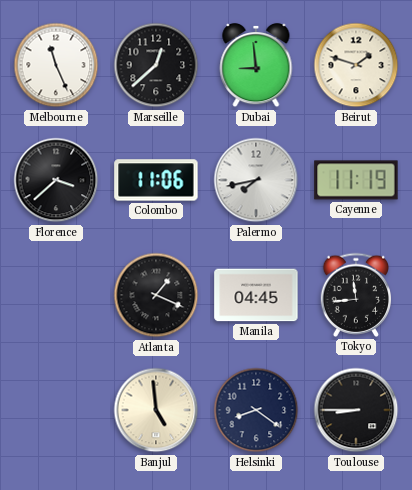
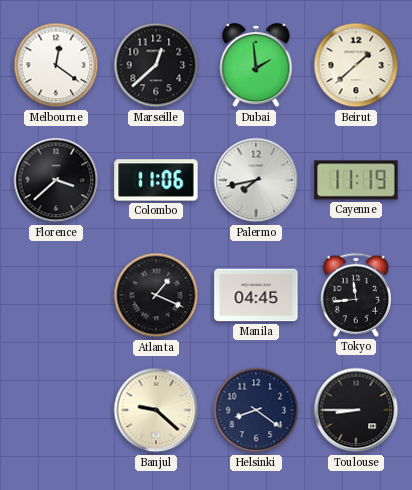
Melbourne: 11:26 -> 12:21
Dubai: 8:59 -> 1:59
Beirut: 1:48 -> 1:38
Banjul: 4:59 -> 9:22
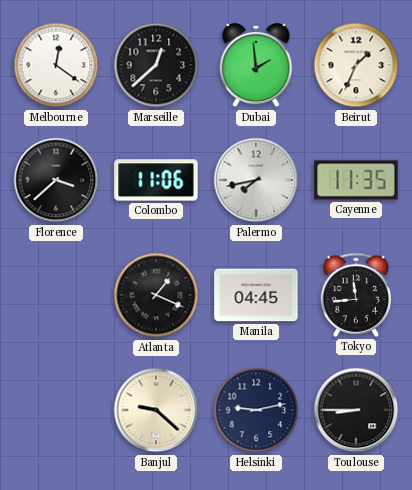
Beirut: 1:38 -> 1:34
Cayenne: 11:19 -> 11:35
Helsinki: 8:21 -> 9:13
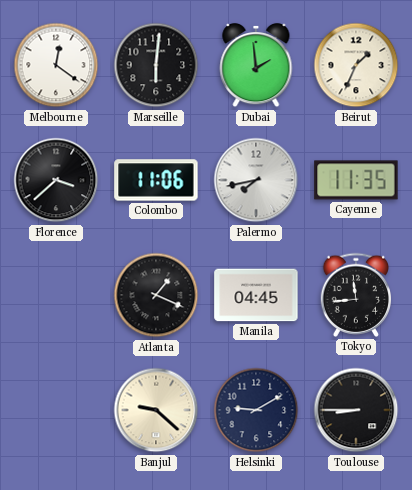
Marseille: 12:38 -> 6:01
Helsinki: 9:13 -> 9:10
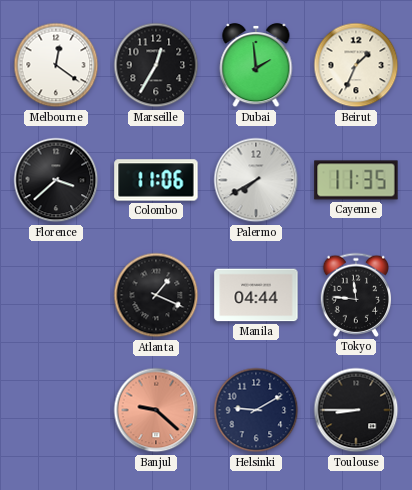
Marseille: 6:01 -> 12:35
Palermo: 7:43 -> 7:40
Manila: 04:45 -> 04:44
Tokyo: 11:44 -> 11:46
Banjul dial: cream -> salmon
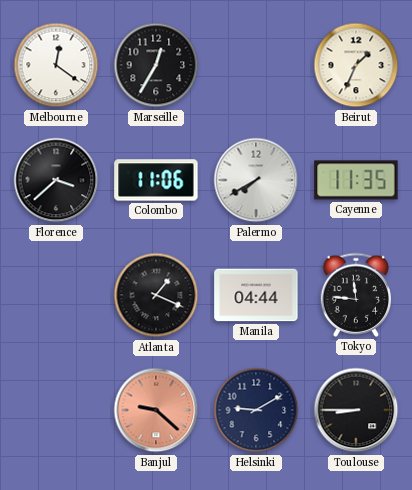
Dubai: 1:59 -> none
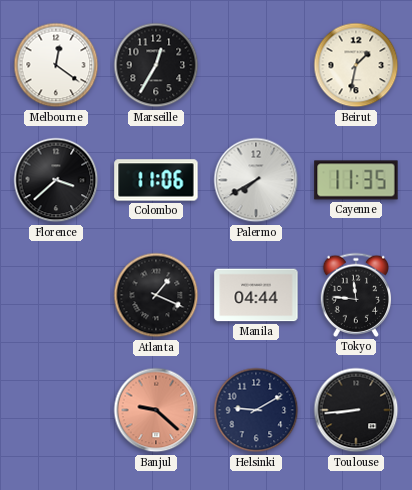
Beirut: 1:34 -> 1:32
Toulouse: 8:45 -> 8:44
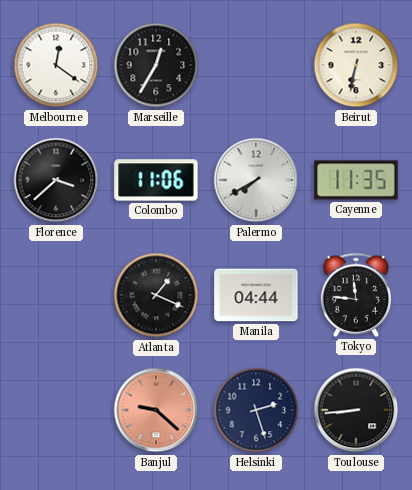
Beirut: 1:32 -> 6:32
Helsinki: 9:10 -> 2:27
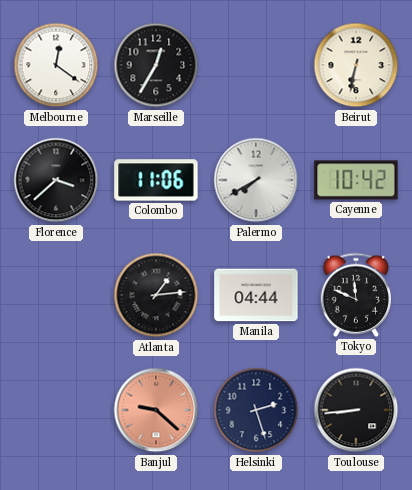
Cayenne: 11:35 -> 10:42
Atlanta: 1:19 -> 1:14
Tokyo: 11:46 -> 11:49
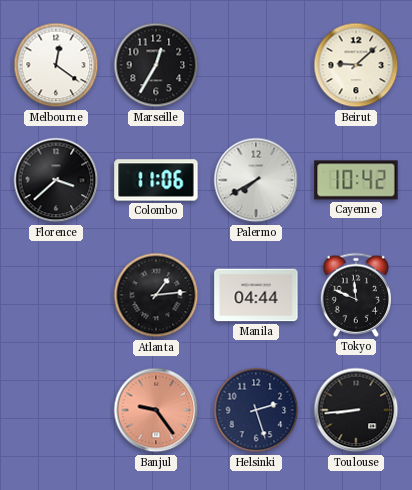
Beirut: 6:32 -> 9:08
Banjul: 9:22 -> 9:24
